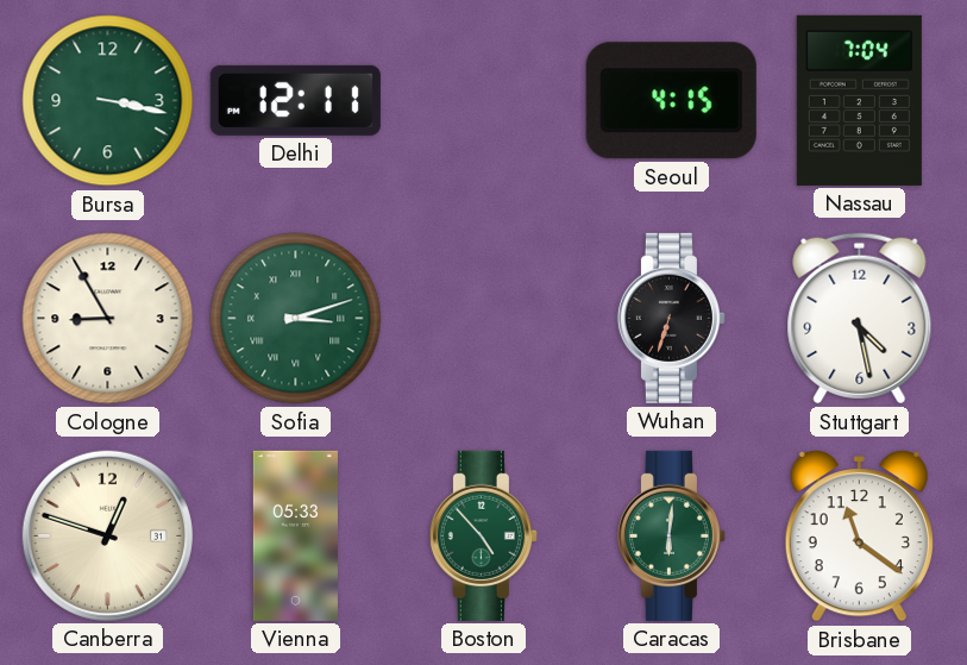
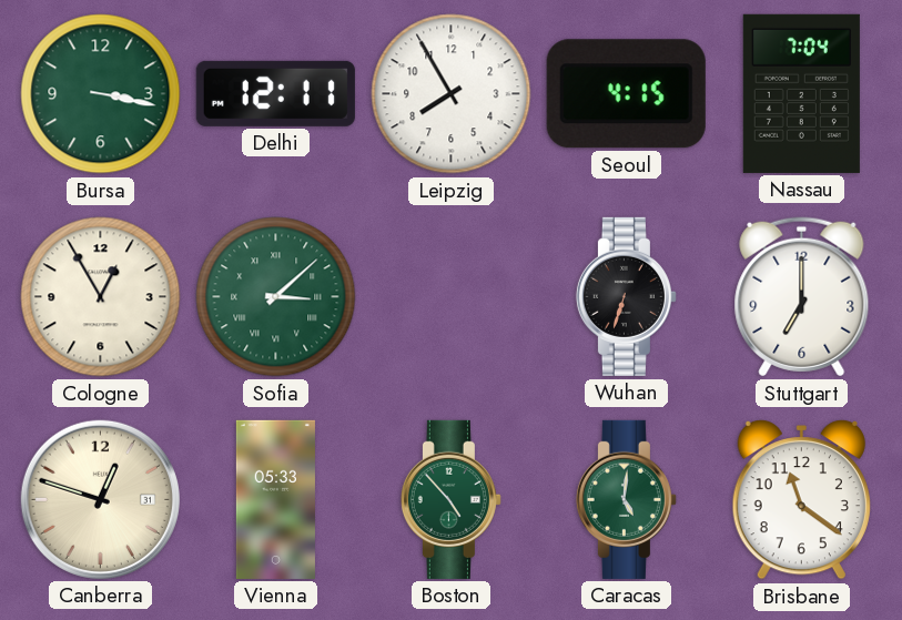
Leipzig: none -> 7:55
Cologne: 8:55 -> 12:55
Sofia: 3:12 -> 3:08
Stuttgart: 4:28 -> 7:00
Caracas: 6:01 -> 5:01
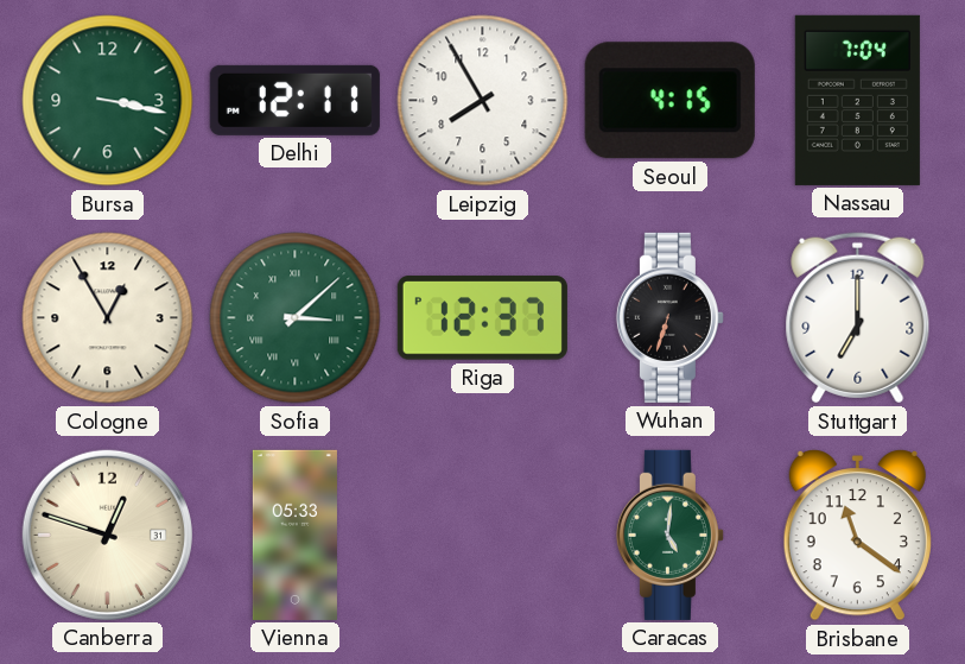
Riga: none -> 12:37
Boston: 4:53 -> none
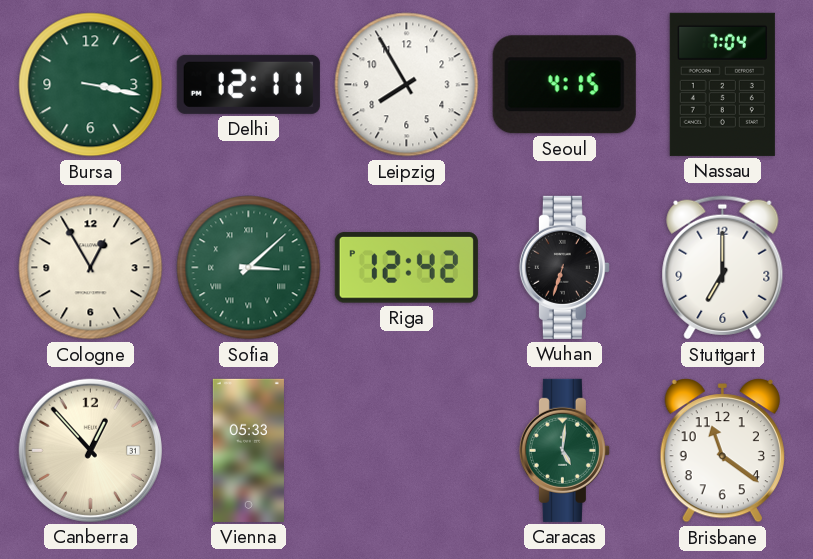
Riga: 12:37 -> 12:42
Canberra: 12:48 -> 12:53
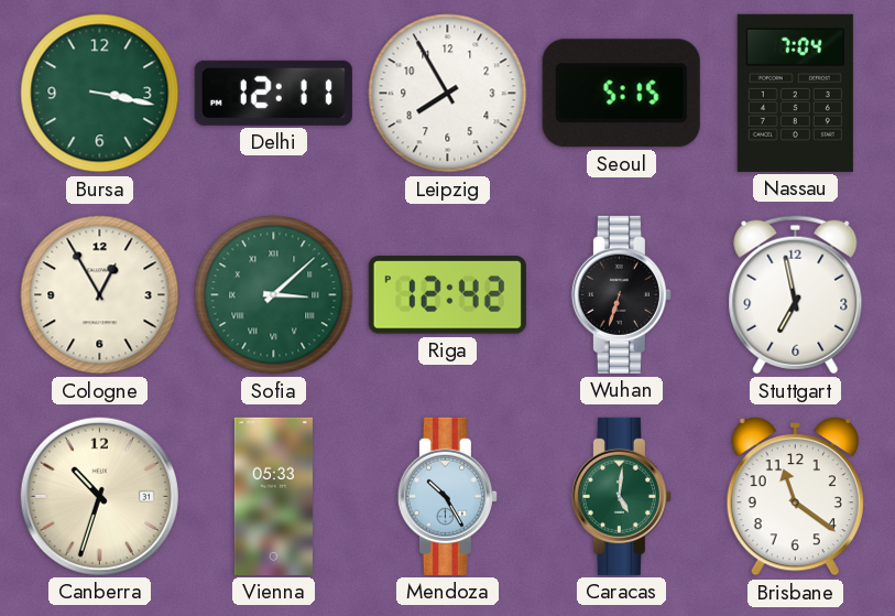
Seoul: 4:15 -> 5:15
Stuttgart: 7:00 -> 6:58
Canberra: 12:53 -> 10:33
Mendoza: none -> 10:25
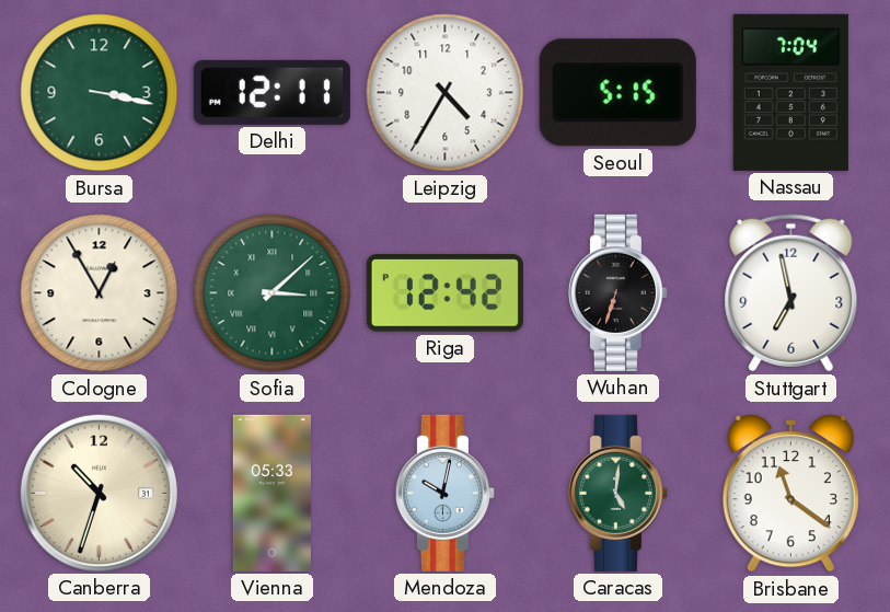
Leipzig: 7:55 -> 4:35
Mendoza: 10:25 -> 10:02
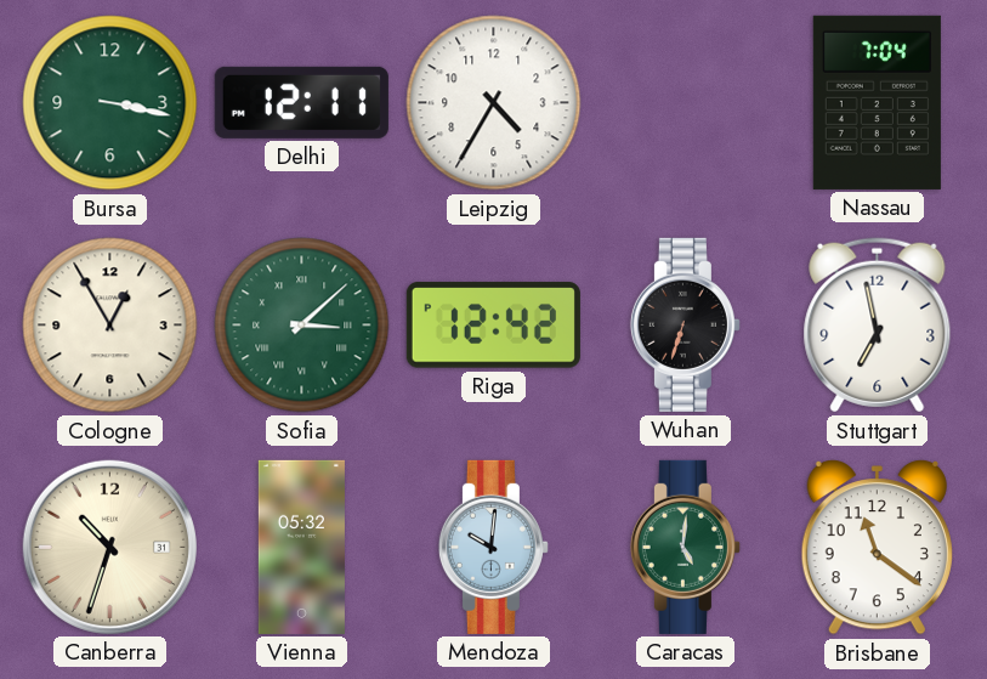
Seoul: 5:15 -> none
Vienna: 05:33 -> 05:32
Mendoza: 10:02 -> 10:01
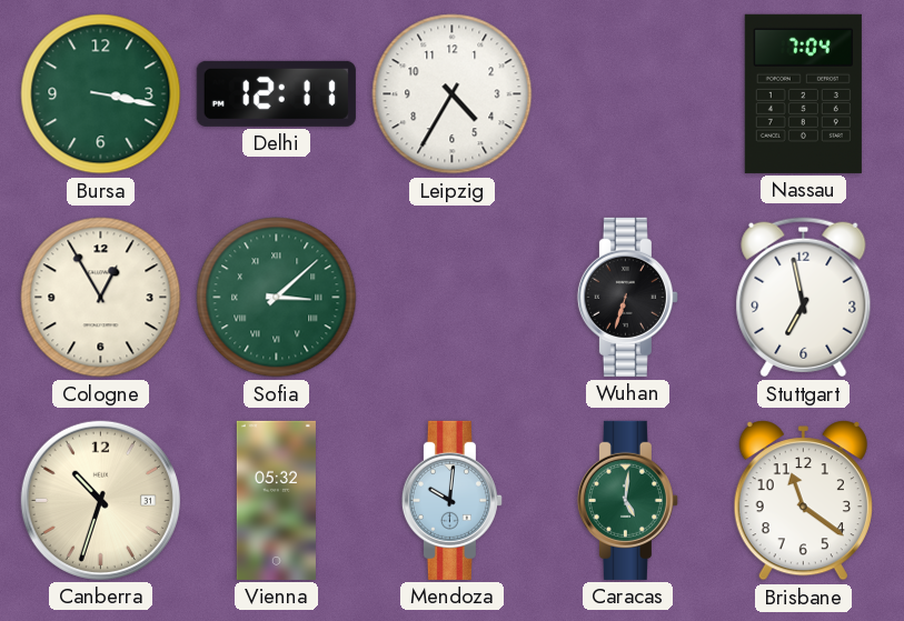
Riga: 12:42 -> none
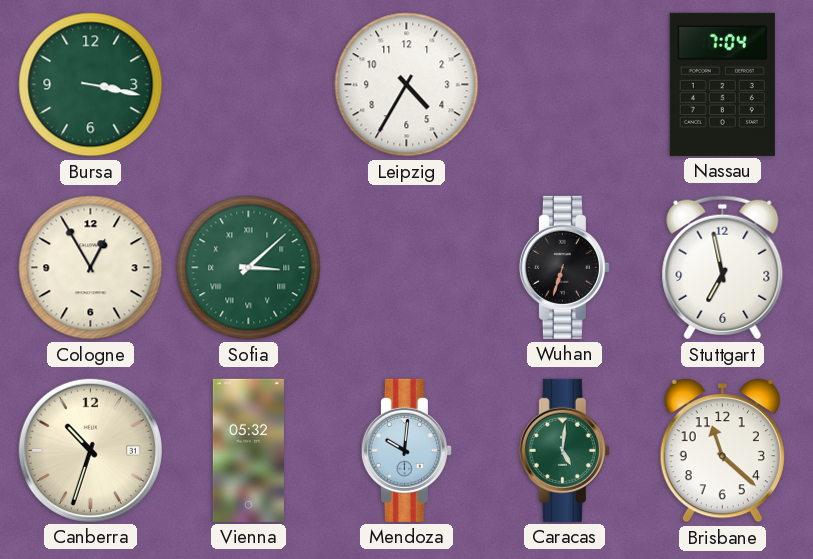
Delhi: 12:11 -> none
Brisbane: 11:21 -> 11:22
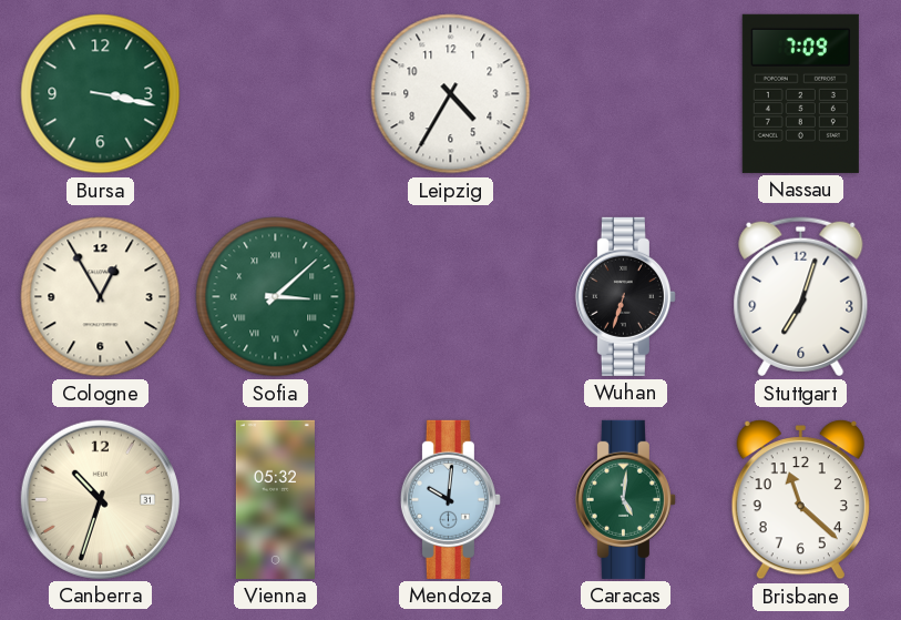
Nassau: 7:04 -> 7:09
Stuttgart: 6:58 -> 7:03
